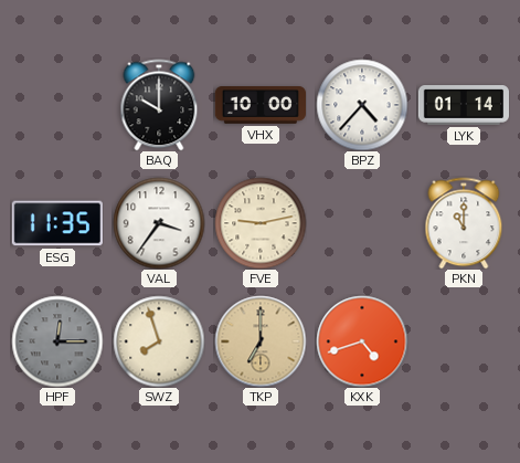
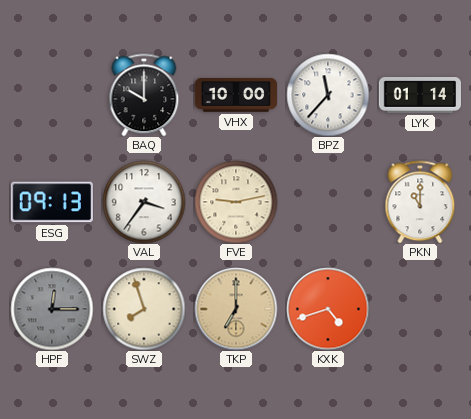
BPZ: 4:37 -> 11:37
ESG: 11:35 -> 09:13
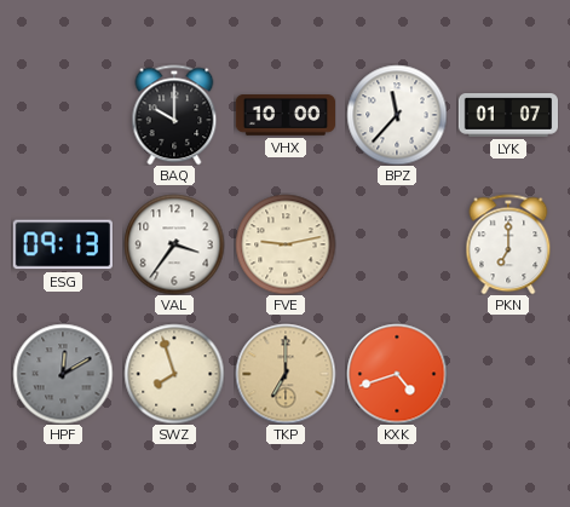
LYK: 01:14 -> 01:07
PKN: 11:00 -> 7:00
HPF: 12:15 -> 12:10
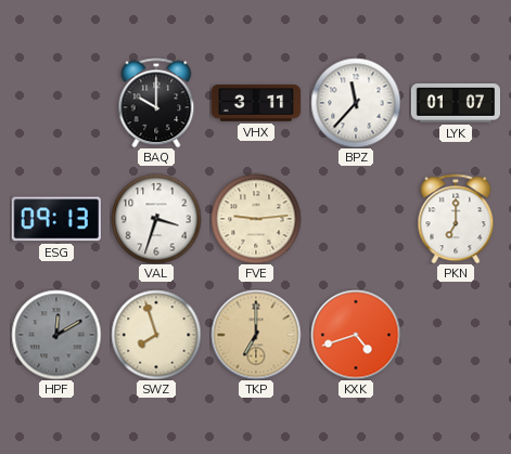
VHX: 10:00 -> 3:11
VAL: 3:36 -> 3:33
FVE: 9:13 -> 9:14
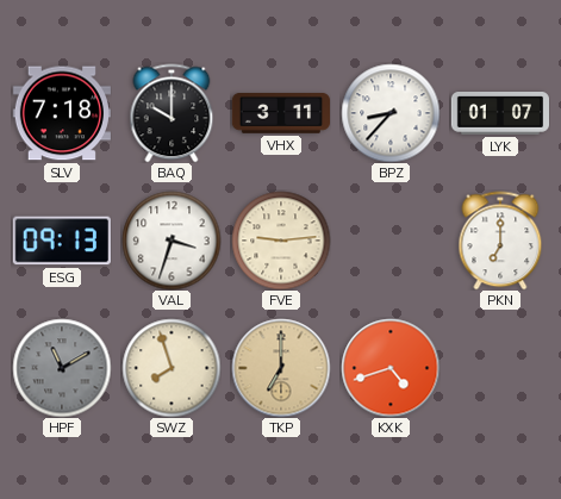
SLV: none -> 7:18
BPZ: 11:37 -> 8:37
HPF: 12:10 -> 11:10
